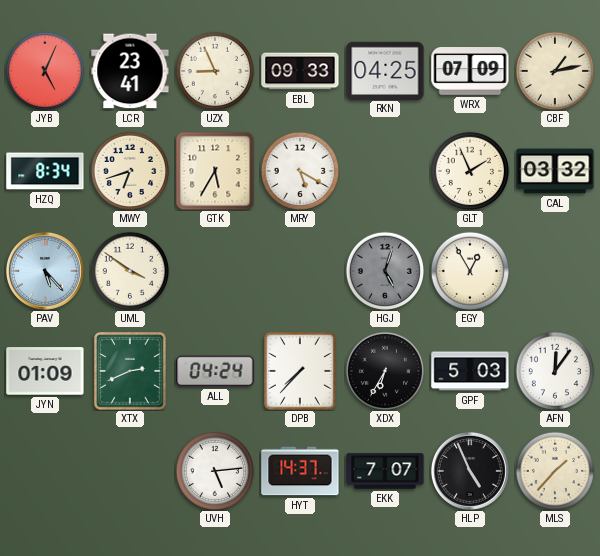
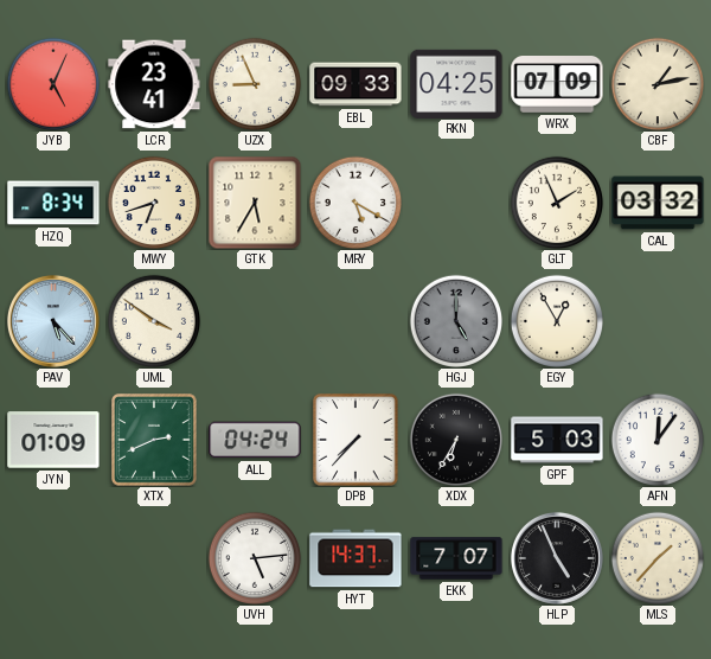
HGJ: 5:03 -> 5:00
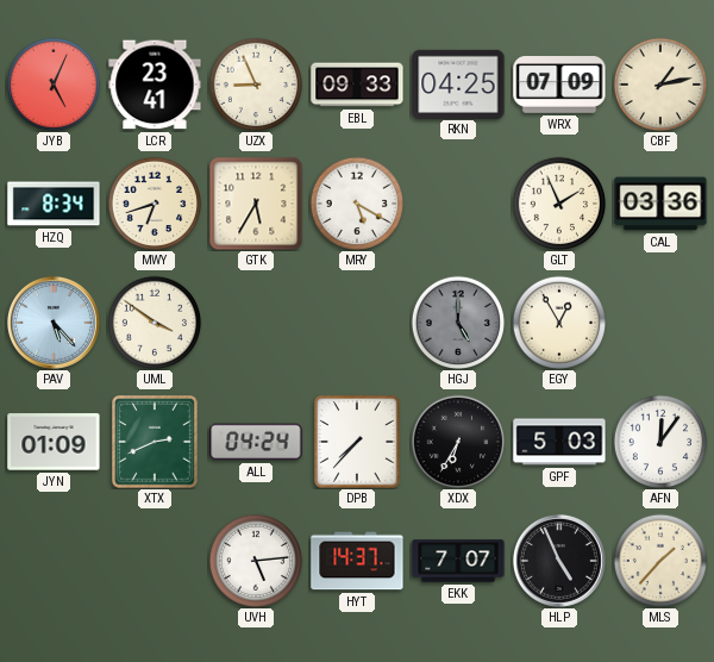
CAL: 03:32 -> 03:36
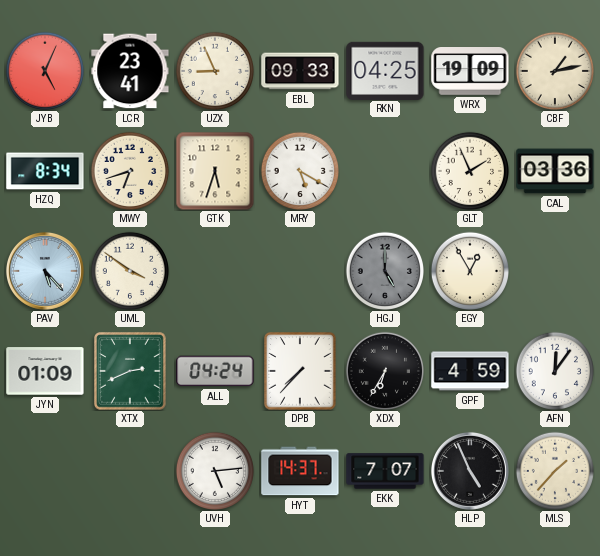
WRX: 07:09 -> 19:09
GTK: 5:35 -> 5:33
GPF: 5:03 -> 4:59
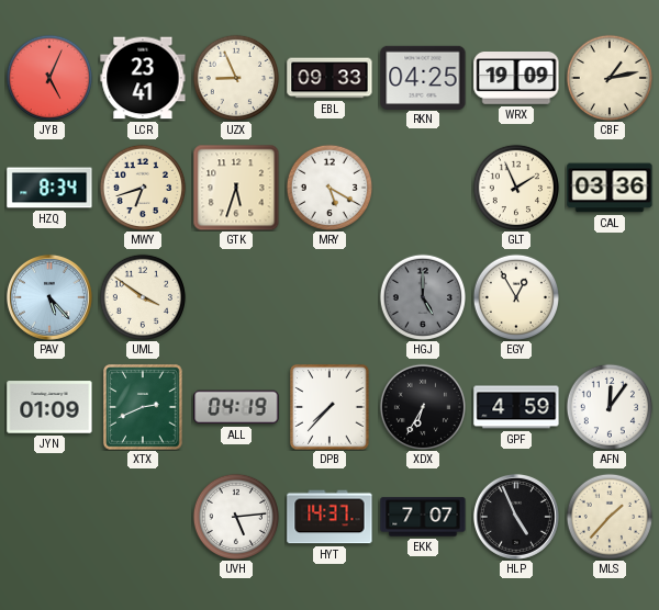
ALL: 04:24 -> 04:19
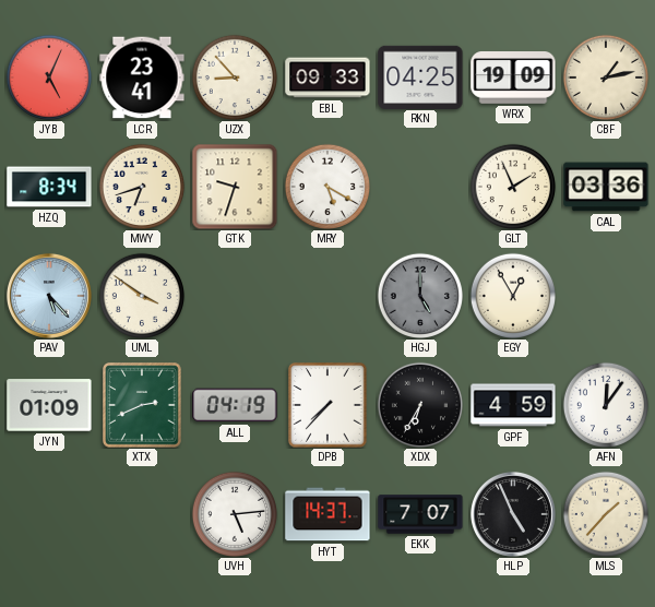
UZX: 8:56 -> 8:53
GTK: 5:33 -> 9:33
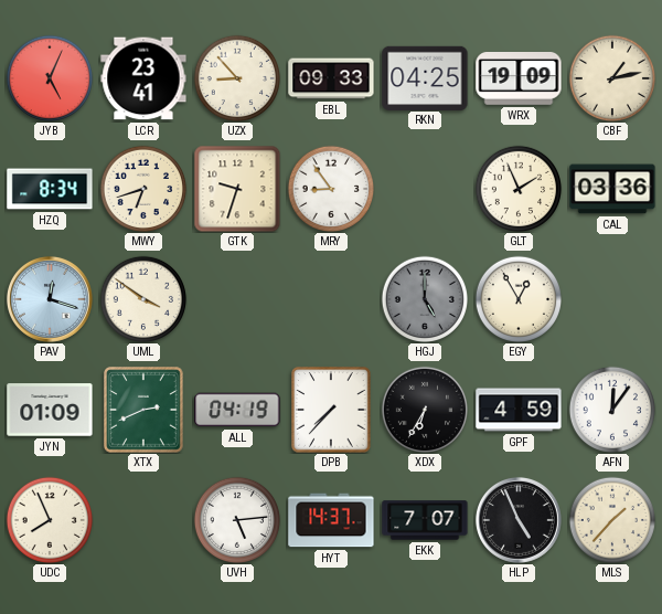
MRY: 5:20 -> 8:54
PAV: 5:23 -> 12:18
UDC: none -> 7:56
